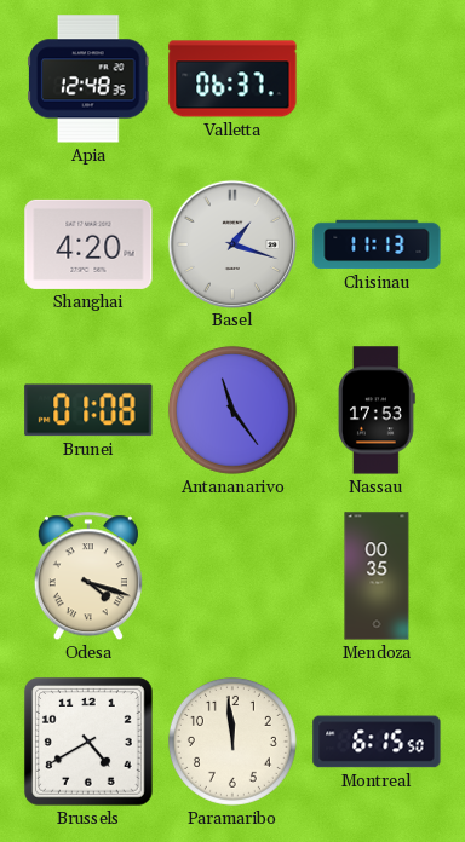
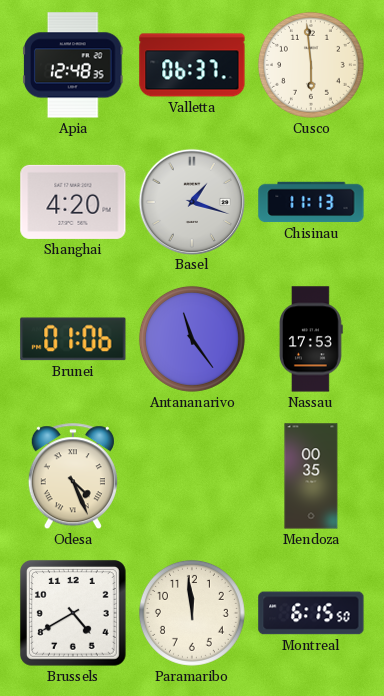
Cusco: none -> 5:59
Brunei: 01:08 -> 01:06
Odesa: 4:18 -> 4:26
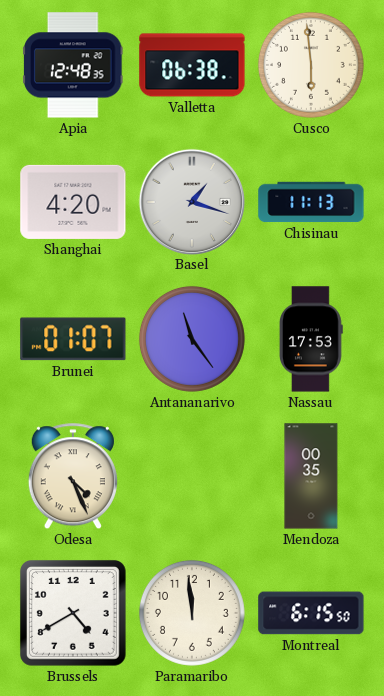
Valletta: 06:37 -> 06:38
Brunei: 01:06 -> 01:07
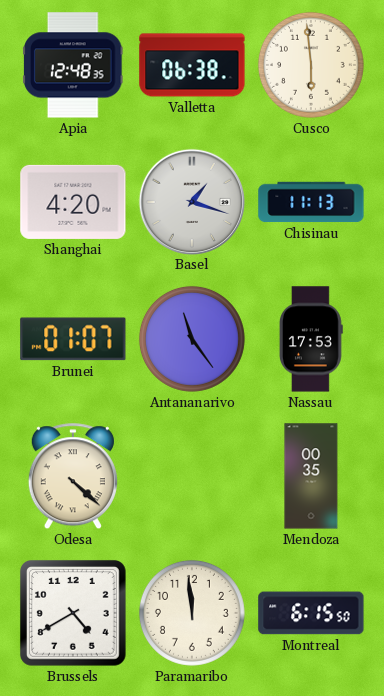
Odesa: 4:26 -> 4:22
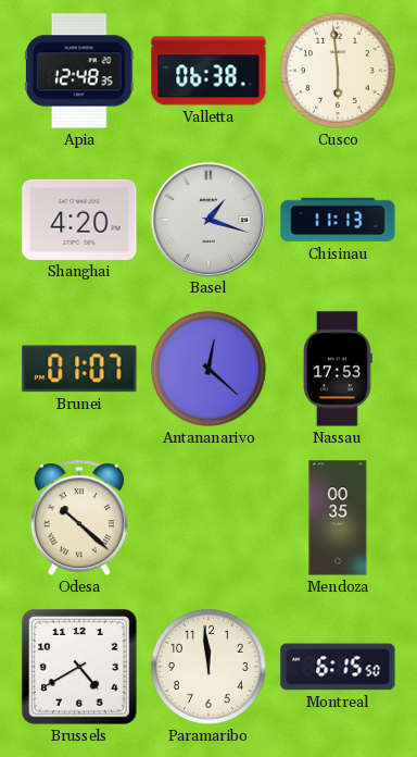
Antananarivo: 11:24 -> 12:22
Odesa: 4:22 -> 10:22
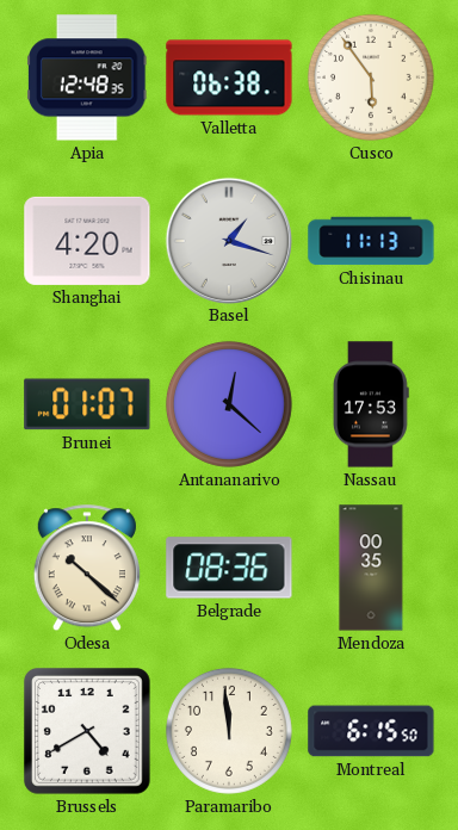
Cusco: 5:59 -> 5:54
Belgrade: none -> 08:36
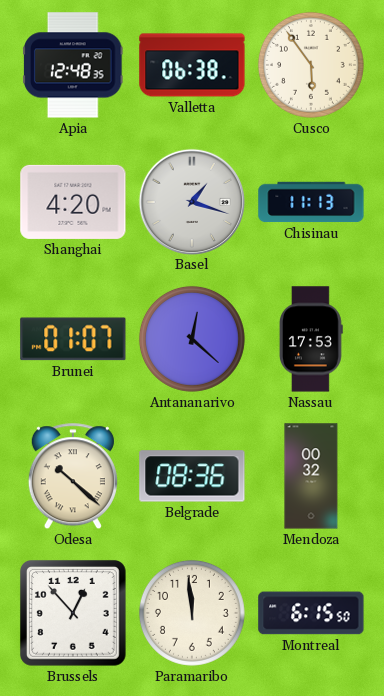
Mendoza: 00:35 -> 00:32
Brussels: 4:40 -> 12:53
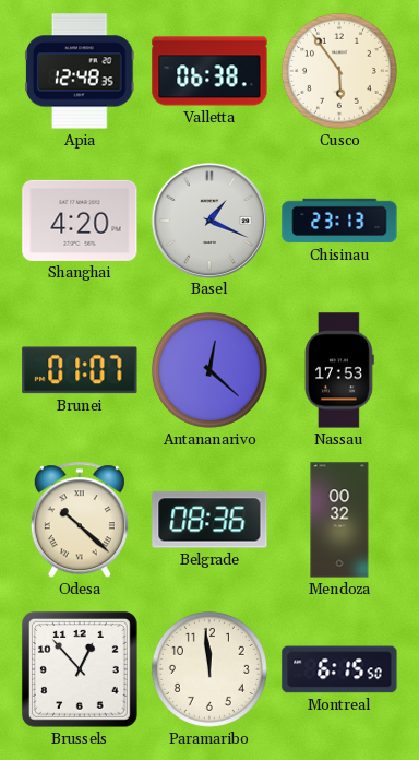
Basel: 1:18 -> 1:19
Chisinau: 11:13 -> 23:13
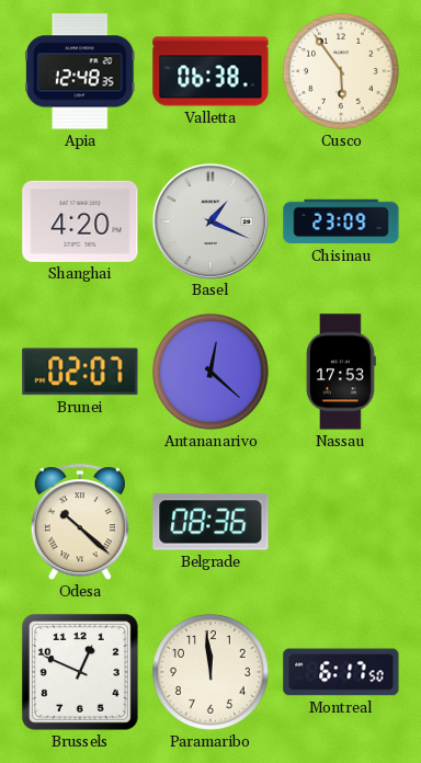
Chisinau: 23:13 -> 23:09
Brunei: 01:07 -> 02:07
Mendoza: 00:32 -> none
Brussels: 12:53 -> 12:49
Montreal: 6:15 -> 6:17
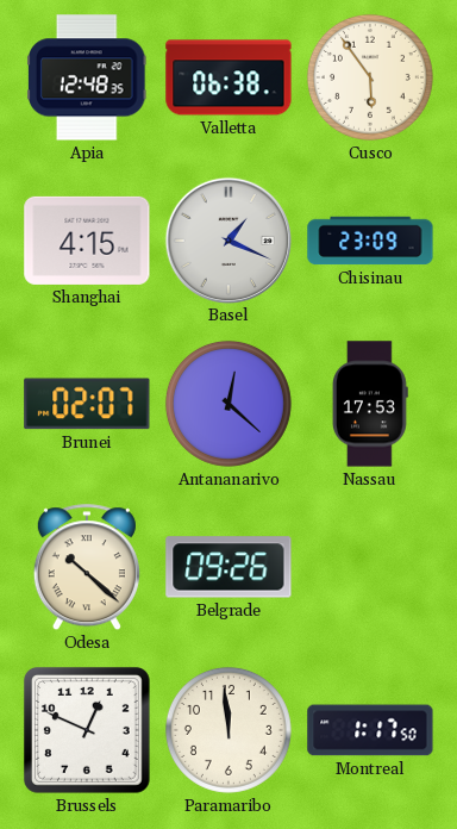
Shanghai: 4:20 -> 4:15
Belgrade: 08:36 -> 09:26
Montreal: 6:17 -> 1:17
